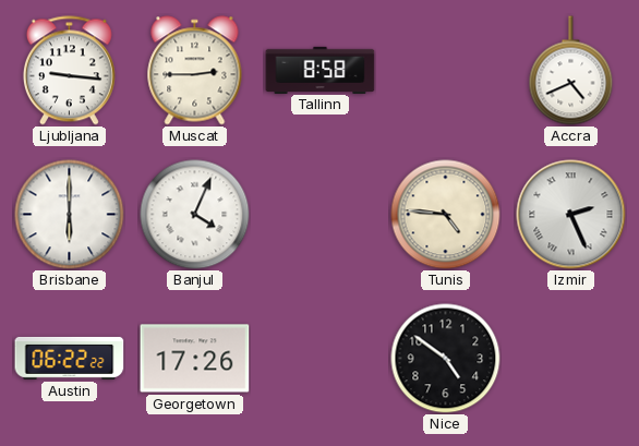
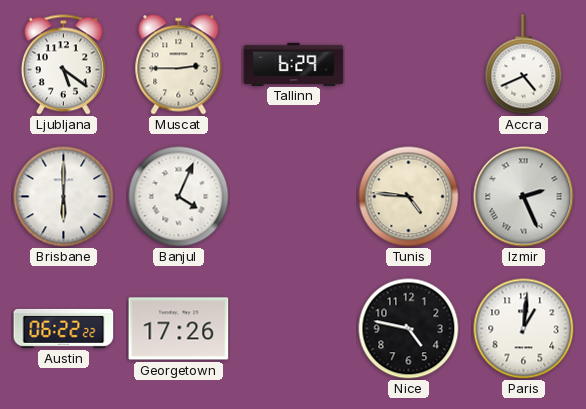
Ljubljana: 9:16 -> 5:21
Tallinn: 8:58 -> 6:29
Nice: 4:51 -> 4:47
Paris: none -> 1:01
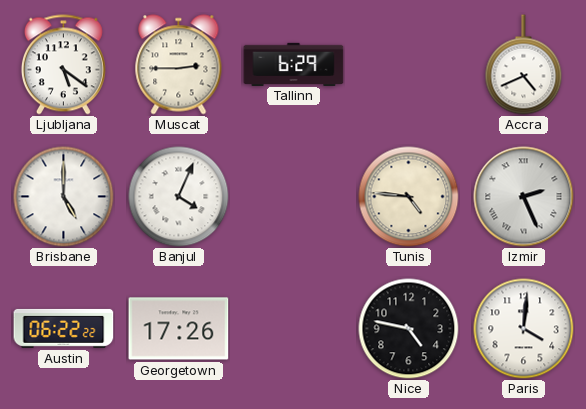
Brisbane: 6:00 -> 5:00
Paris: 1:01 -> 4:01
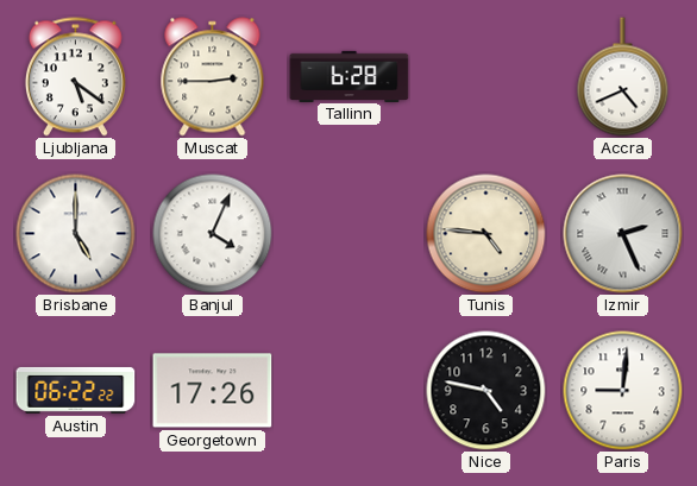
Tallinn: 6:29 -> 6:28
Paris: 4:01 -> 9:01
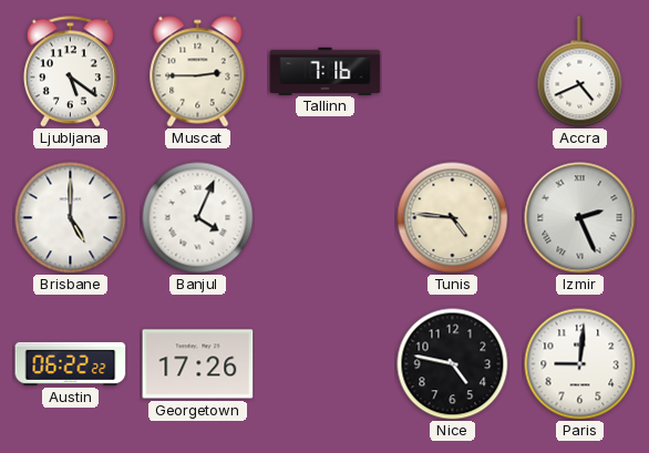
Tallinn: 6:28 -> 7:16
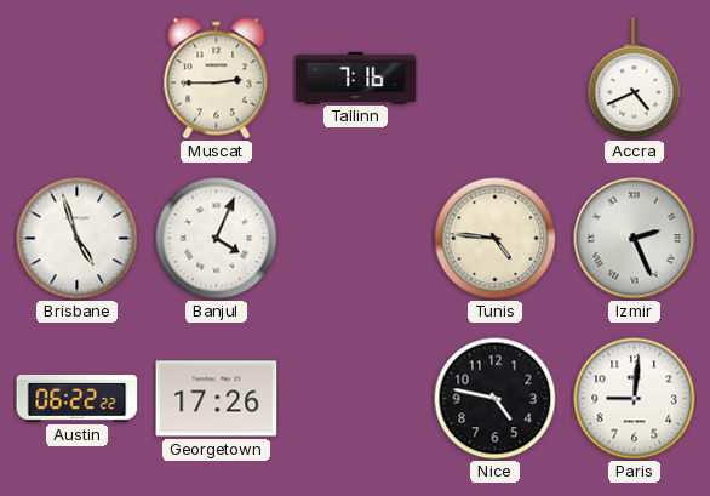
Ljubljana: 5:21 -> none
Brisbane: 5:00 -> 4:57
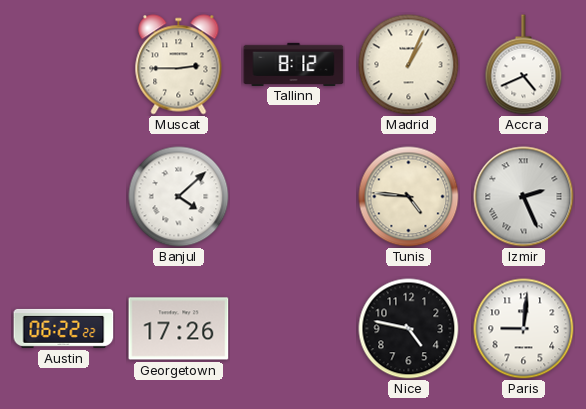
Tallinn: 7:16 -> 8:12
Madrid: none -> 1:04
Brisbane: 4:57 -> none
Banjul: 4:04 -> 4:08
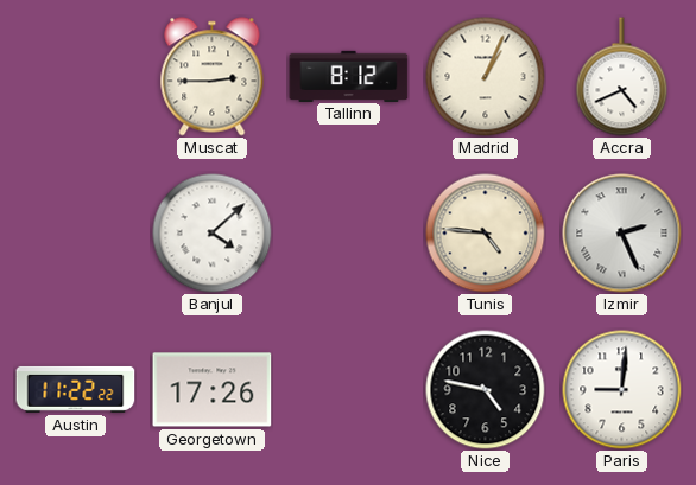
Austin: 06:22 -> 11:22
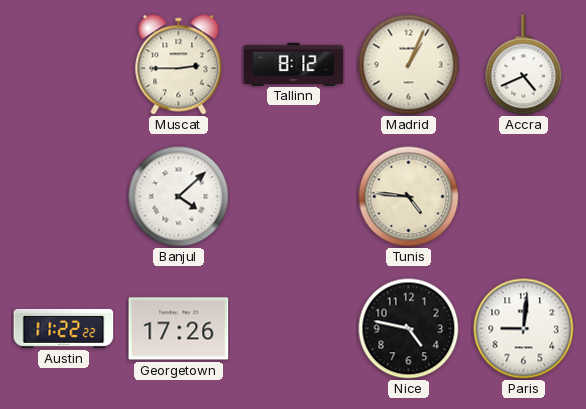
Izmir: 2:26 -> none
